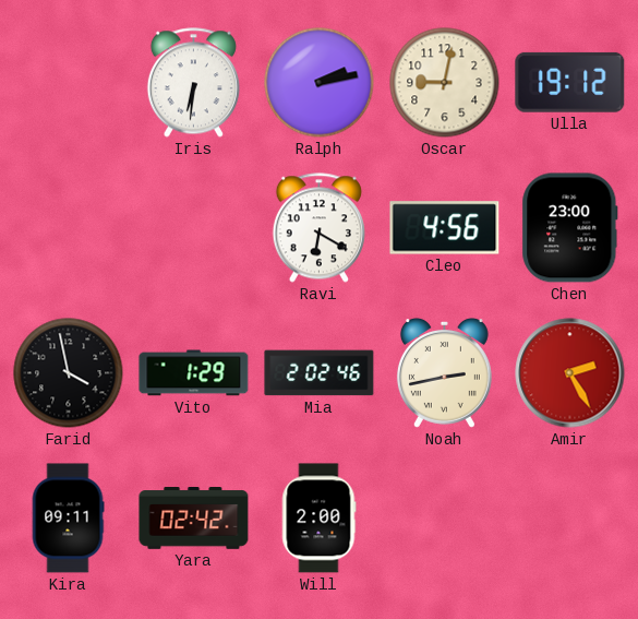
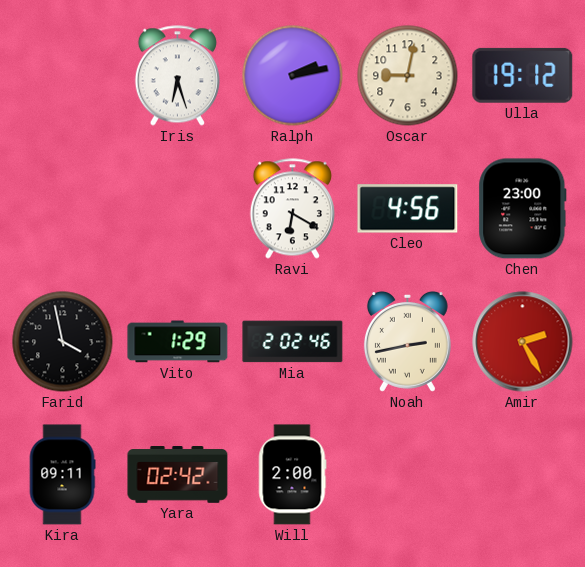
Iris: 6:31 -> 6:27
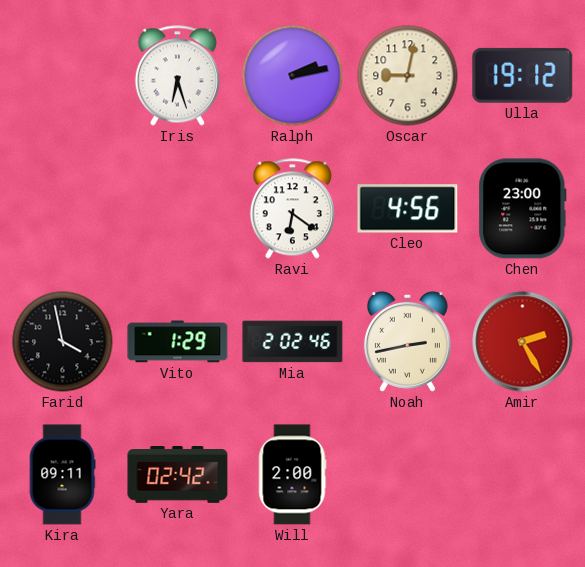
Ravi: 6:20 -> 6:21
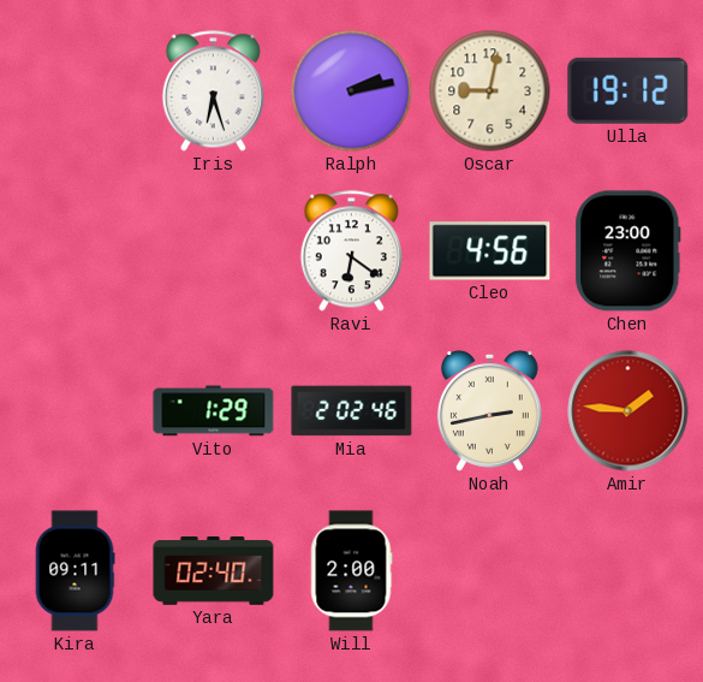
Farid: 3:58 -> none
Amir: 2:25 -> 1:46
Yara: 02:42 -> 02:40
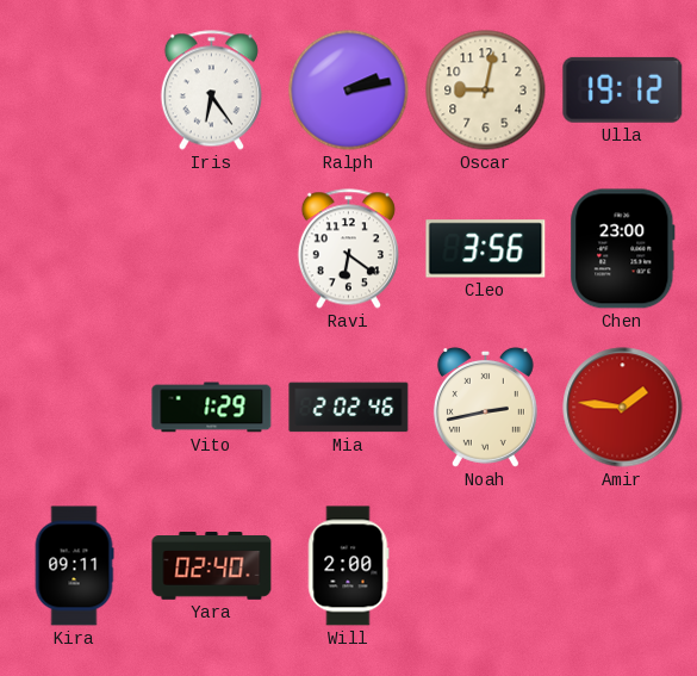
Iris: 6:27 -> 6:24
Cleo: 4:56 -> 3:56
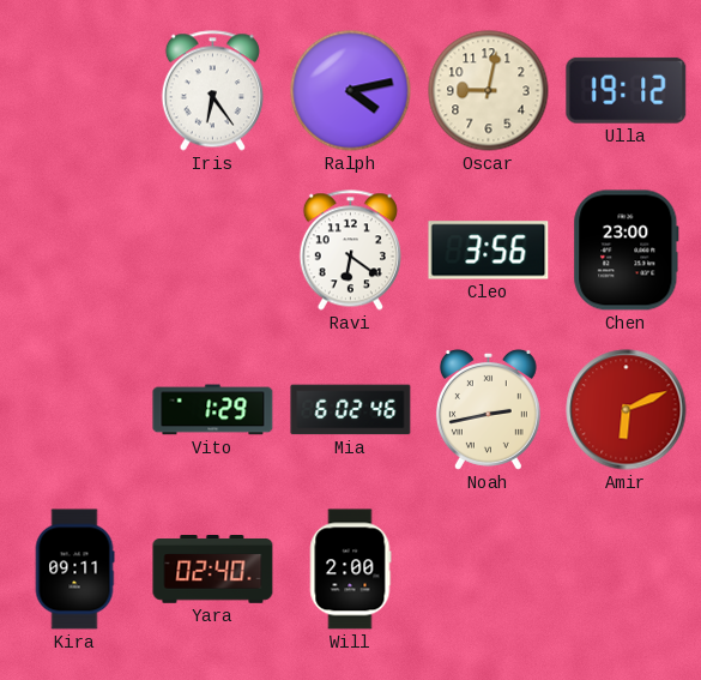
Ralph: 2:13 -> 4:13
Mia: 2:02 -> 6:02
Amir: 1:46 -> 6:11
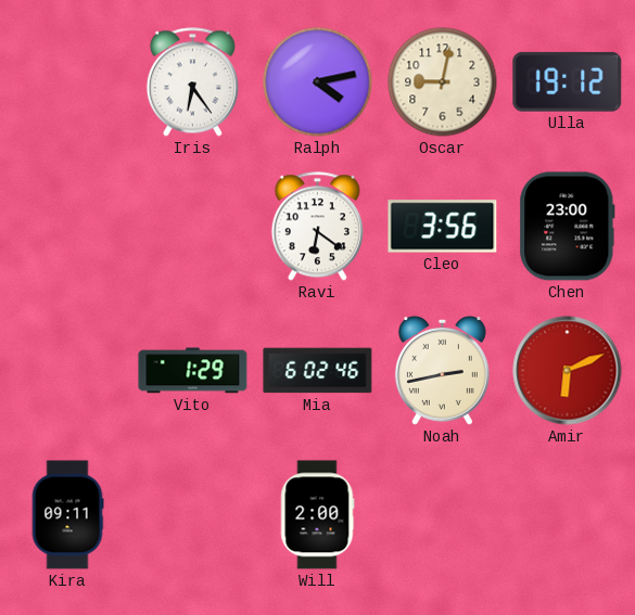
Yara: 02:40 -> none
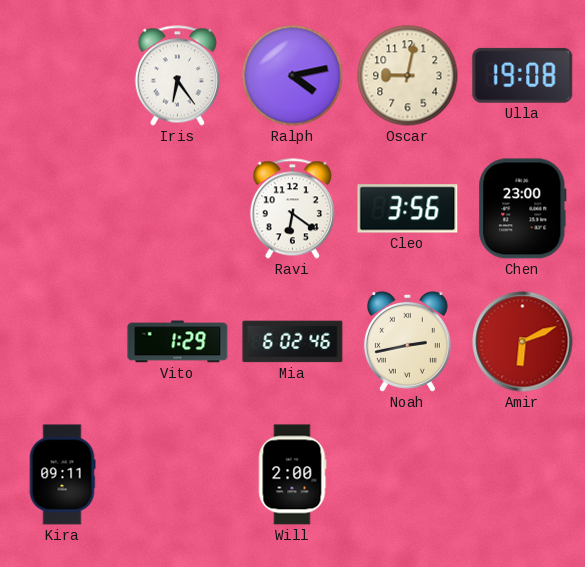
Ulla: 19:12 -> 19:08
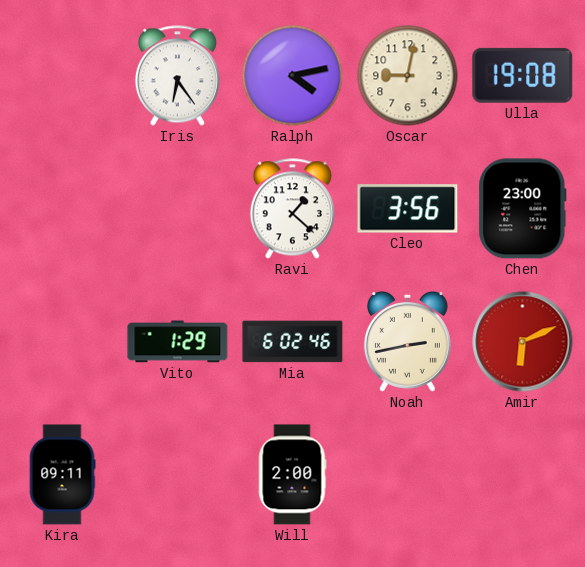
Ravi: 6:21 -> 1:22
